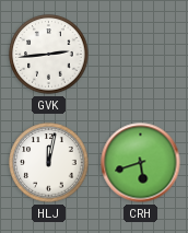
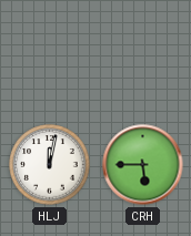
GVK: 2:44 -> none
CRH: 5:42 -> 5:45
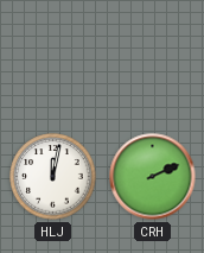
CRH: 5:45 -> 2:11
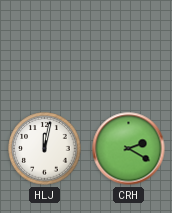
CRH: 2:11 -> 2:20
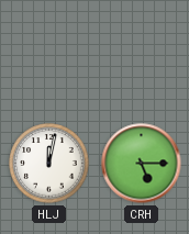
CRH: 2:20 -> 5:15
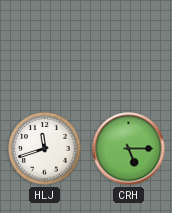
HLJ: 12:02 -> 11:42
